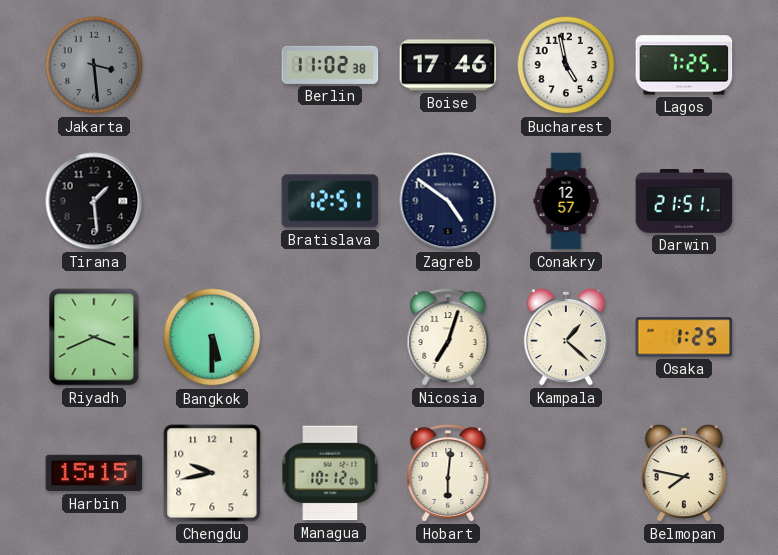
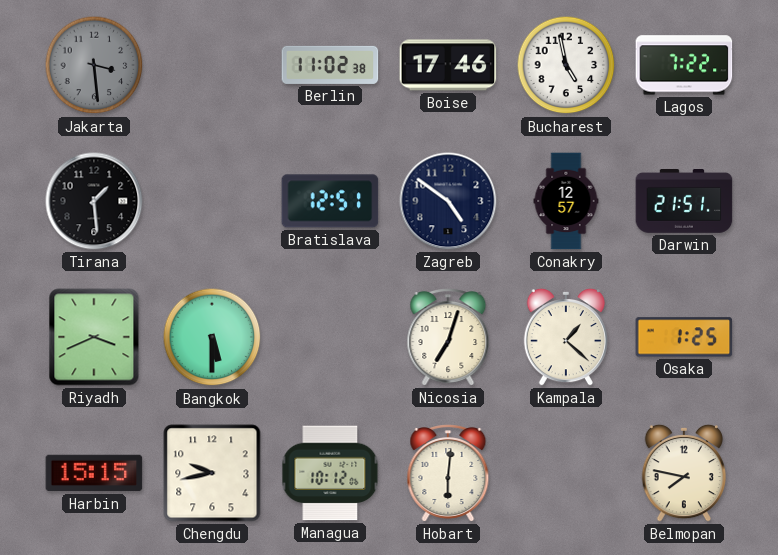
Lagos: 7:25 -> 7:22
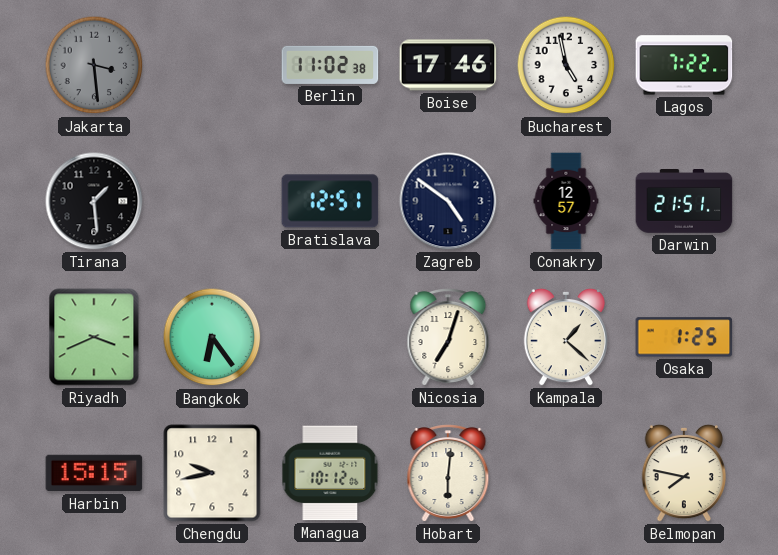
Bangkok: 5:30 -> 6:24
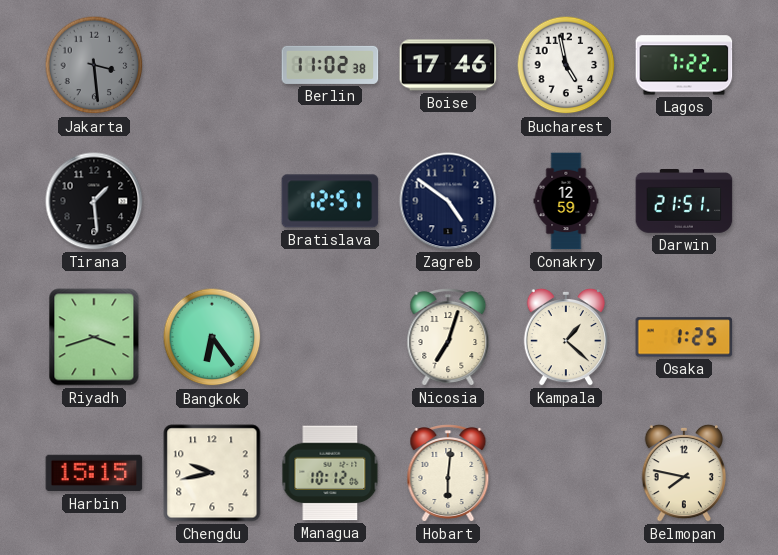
Conakry: 12:57 -> 12:59
Riyadh: 3:41 -> 3:42
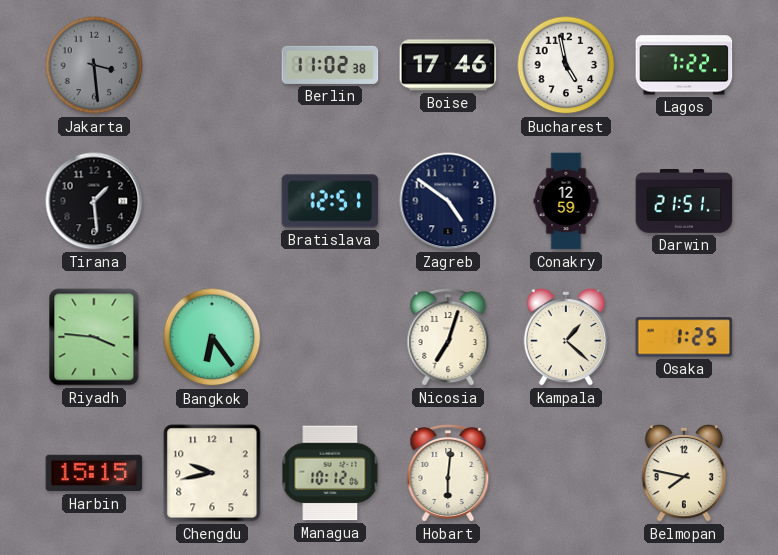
Riyadh: 3:42 -> 3:46
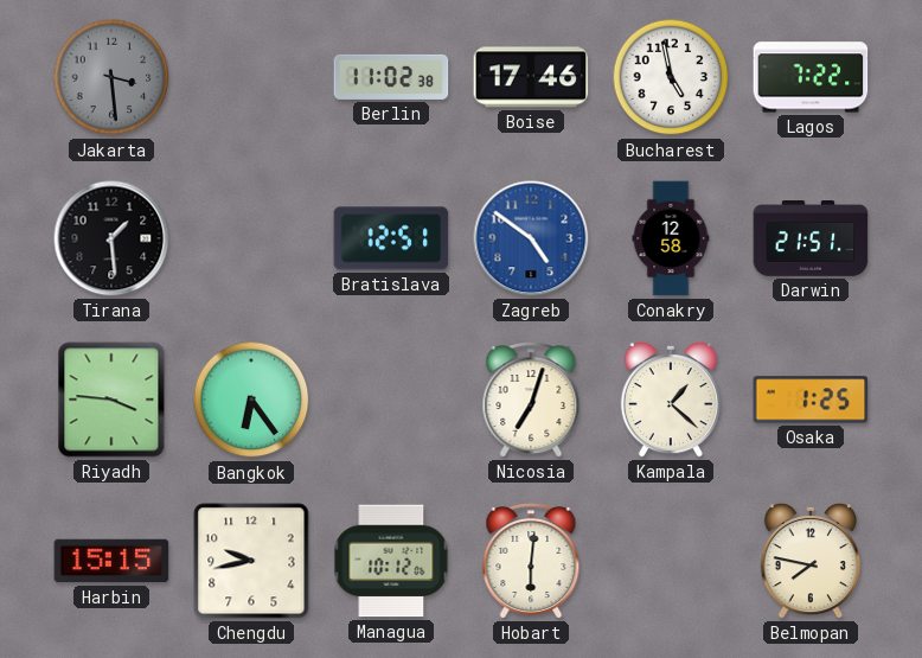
Zagreb dial: navy -> blue
Conakry: 12:59 -> 12:58
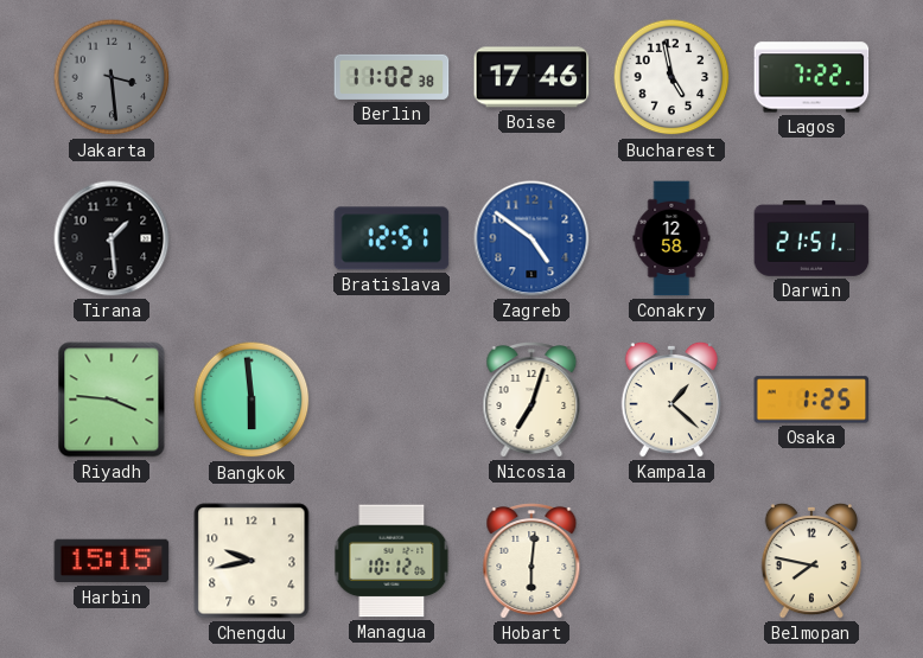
Bangkok: 6:24 -> 5:59
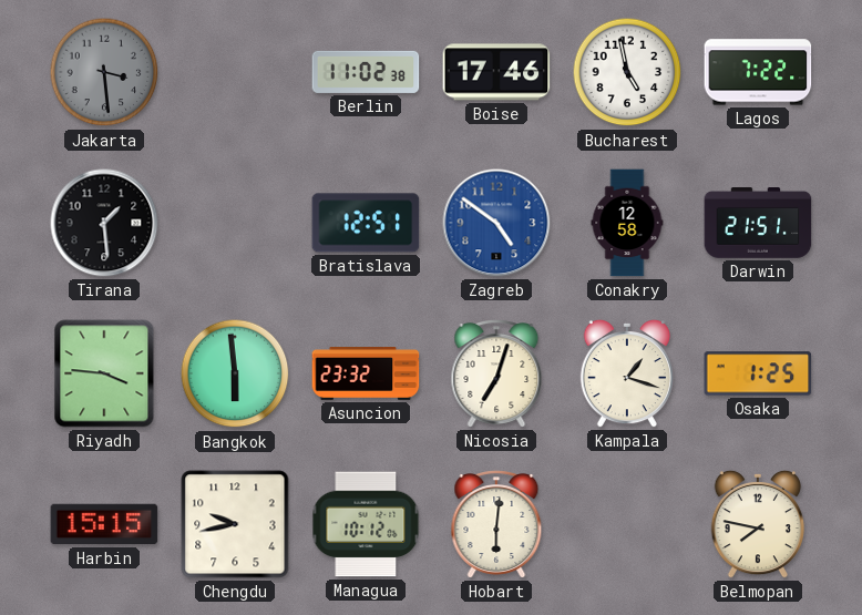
Asuncion: none -> 23:32
Kampala: 1:22 -> 1:18
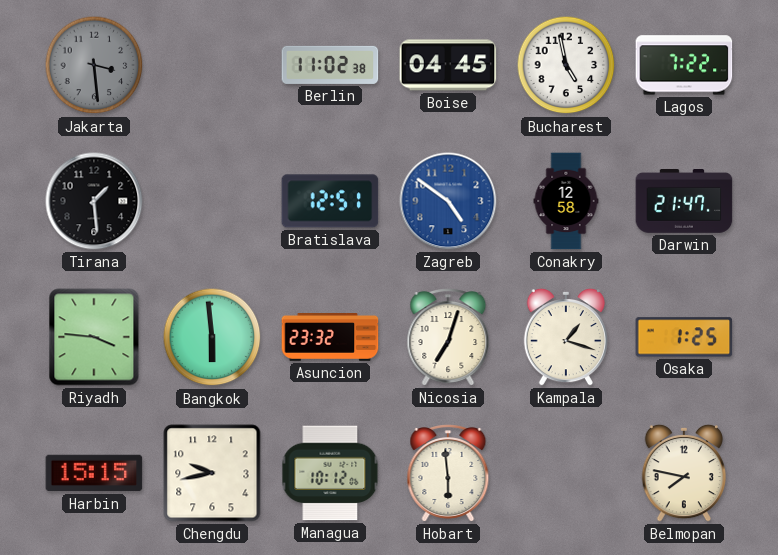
Boise: 17:46 -> 04:45
Darwin: 21:51 -> 21:47
Hobart: 6:01 -> 5:59
